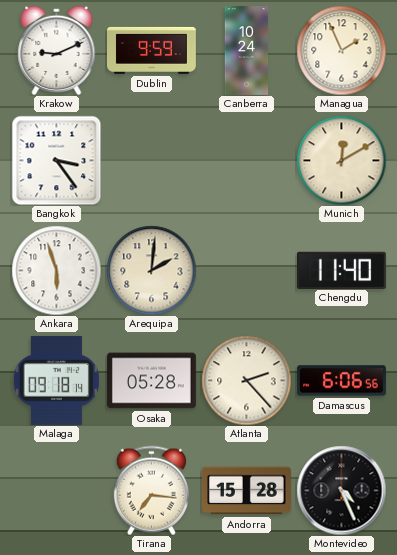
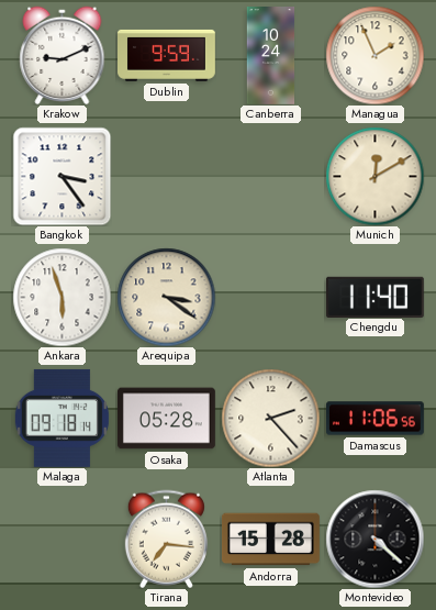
Arequipa: 2:01 -> 3:21
Damascus: 6:06 -> 11:06
Montevideo: 4:26 -> 4:22
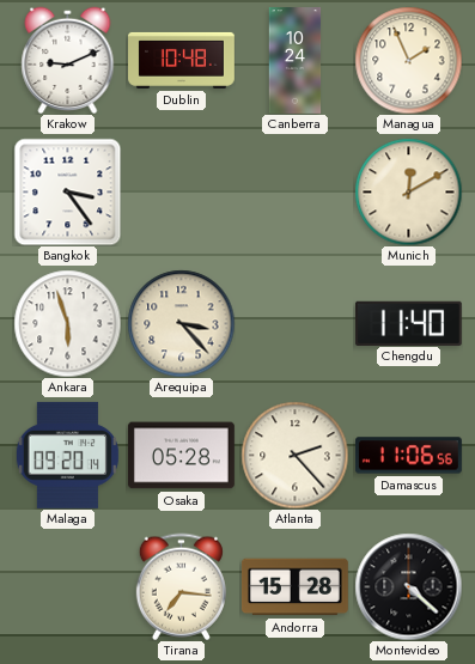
Dublin: 9:59 -> 10:48
Arequipa: 3:21 -> 3:23
Malaga: 09:18 -> 09:20
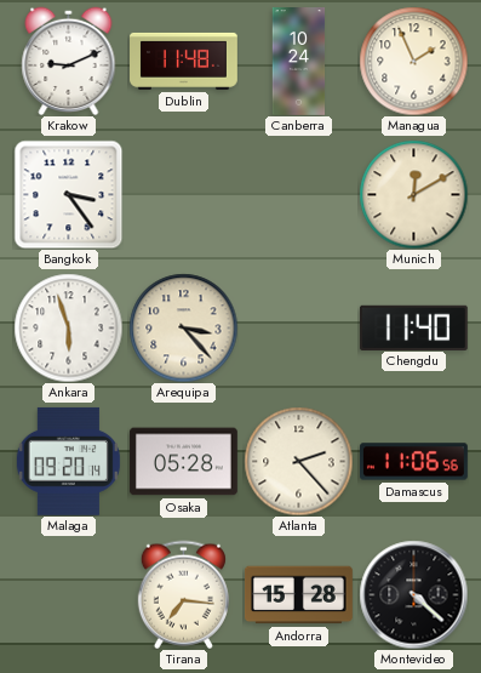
Dublin: 10:48 -> 11:48
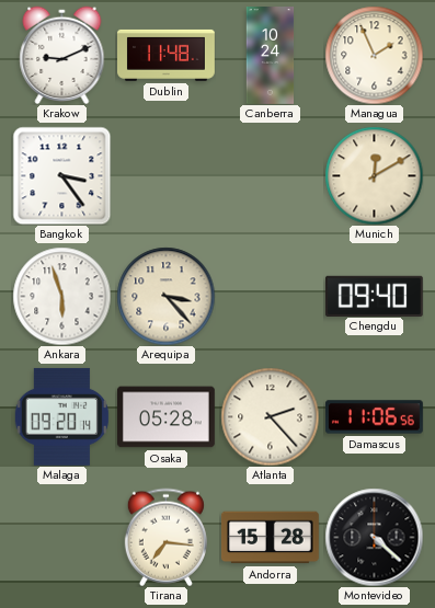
Chengdu: 11:40 -> 09:40
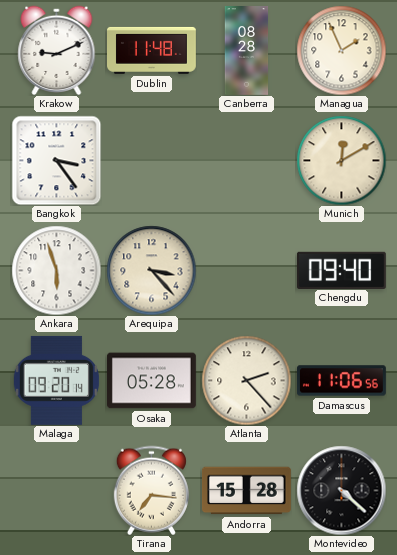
Canberra: 10:24 -> 08:28
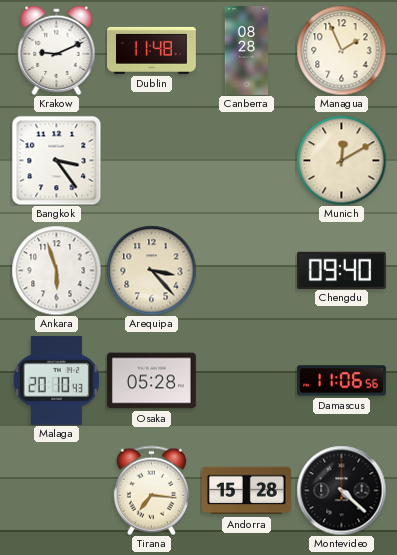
Malaga: 09:20 -> 20:10
Atlanta: 2:23 -> none
